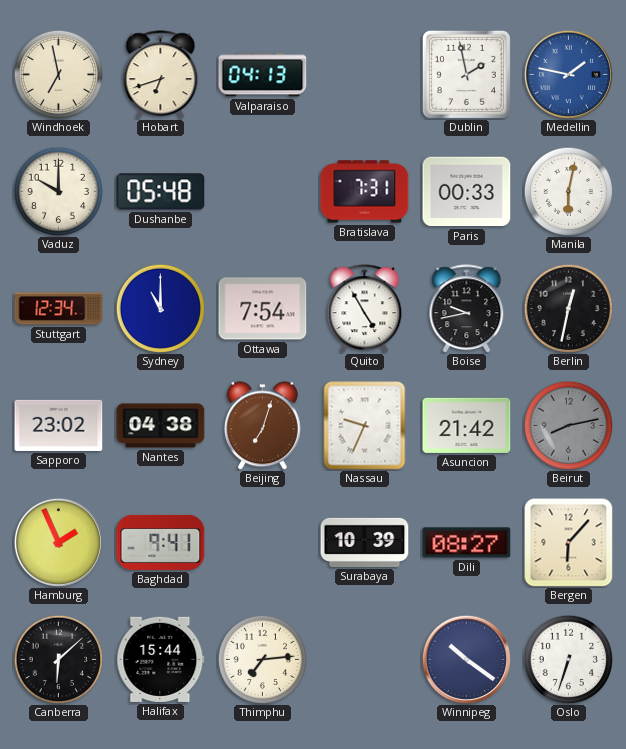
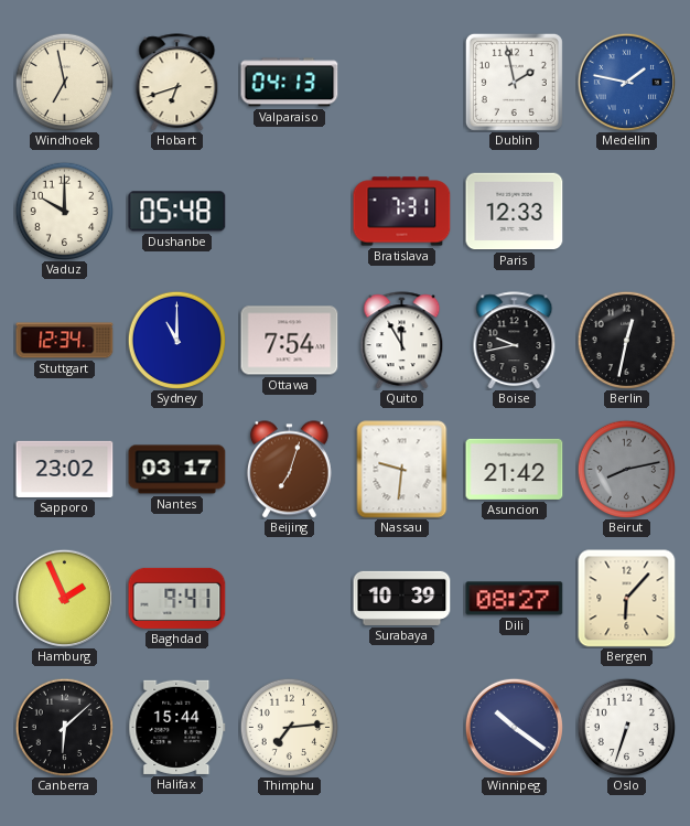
Paris: 00:33 -> 12:33
Manila: 6:02 -> none
Quito: 4:55 -> 11:55
Nantes: 04:38 -> 03:17
Nassau: 9:34 -> 9:31
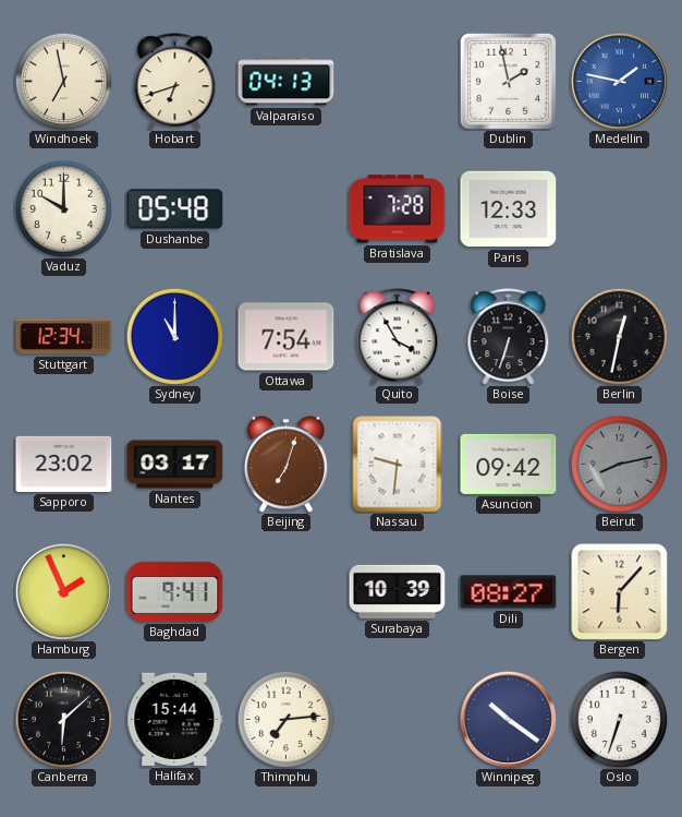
Bratislava: 7:31 -> 7:28
Quito: 11:55 -> 3:55
Boise: 9:43 -> 6:33
Asuncion: 21:42 -> 09:42
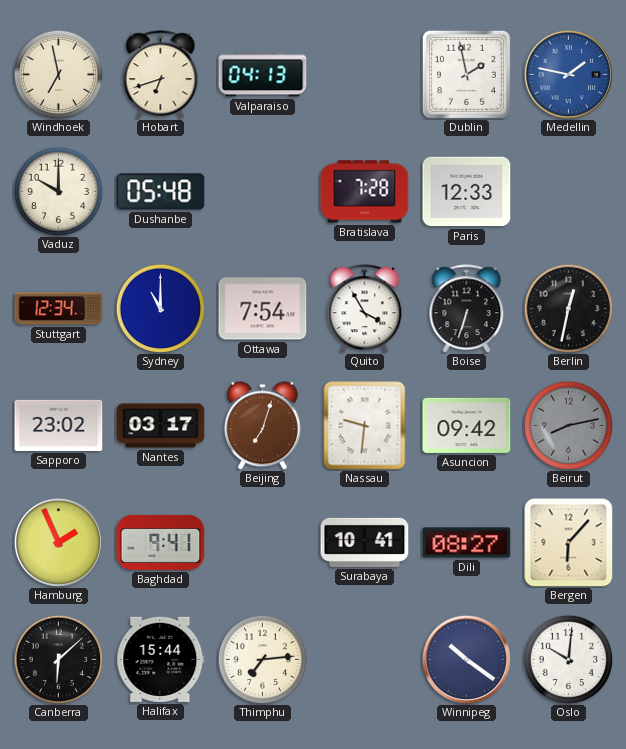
Surabaya: 10:39 -> 10:41
Oslo: 6:33 -> 10:01
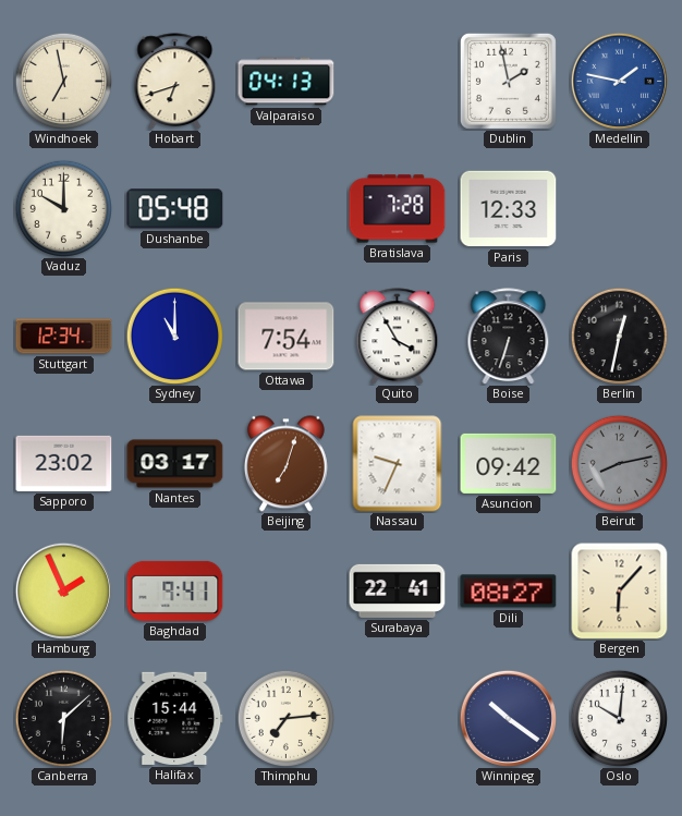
Nassau: 9:31 -> 9:34
Surabaya: 10:41 -> 22:41
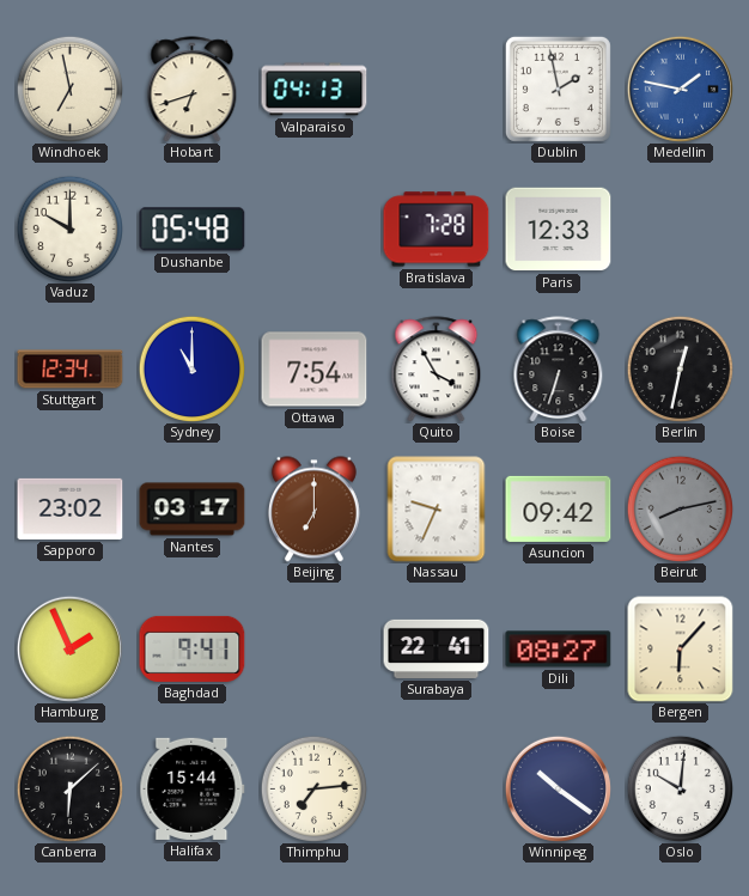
Beijing: 7:03 -> 7:00
